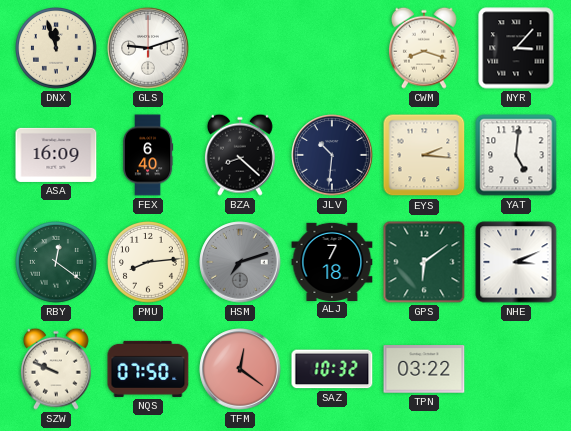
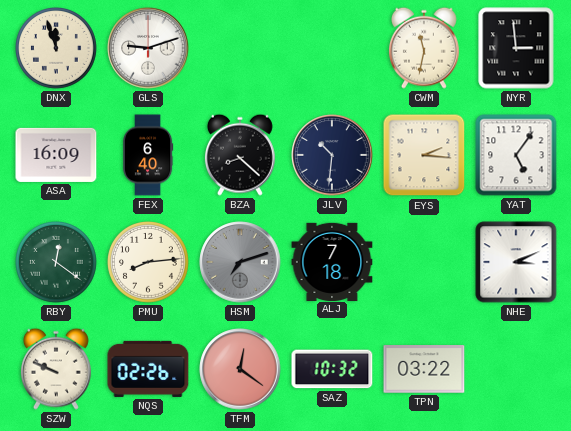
CWM: 8:18 -> 11:32
NYR: 3:07 -> 2:59
YAT: 5:01 -> 5:06
GPS: 6:09 -> none
NQS: 07:50 -> 02:26
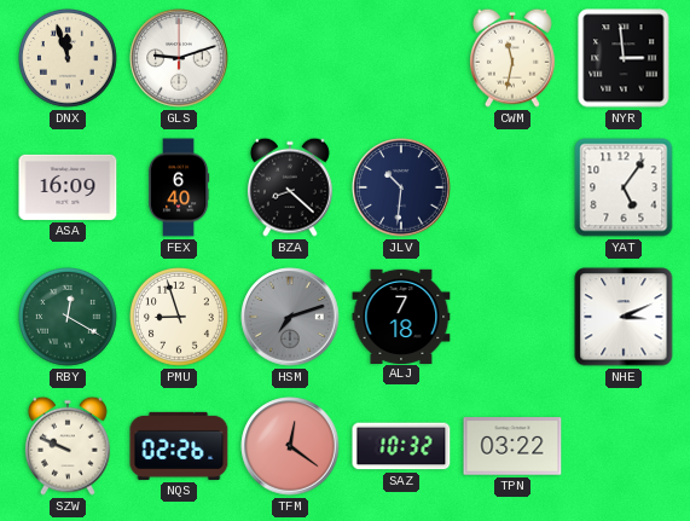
EYS: 2:16 -> none
RBY: 12:21 -> 12:20
PMU: 8:14 -> 8:57
